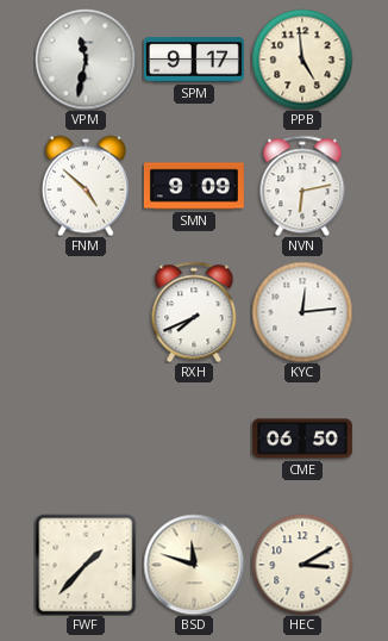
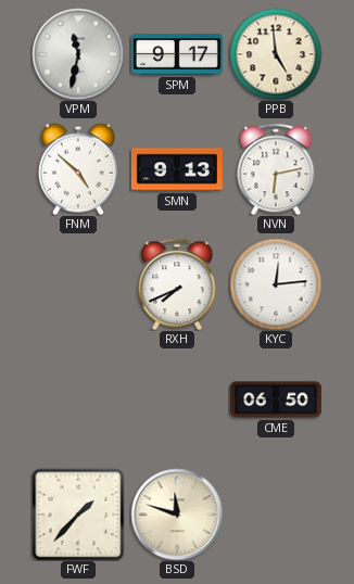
SMN: 9:09 -> 9:13
HEC: 3:10 -> none
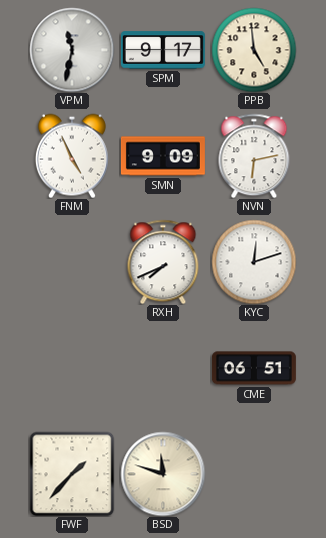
FNM: 4:52 -> 4:56
SMN: 9:13 -> 9:09
KYC: 12:14 -> 12:12
CME: 06:50 -> 06:51
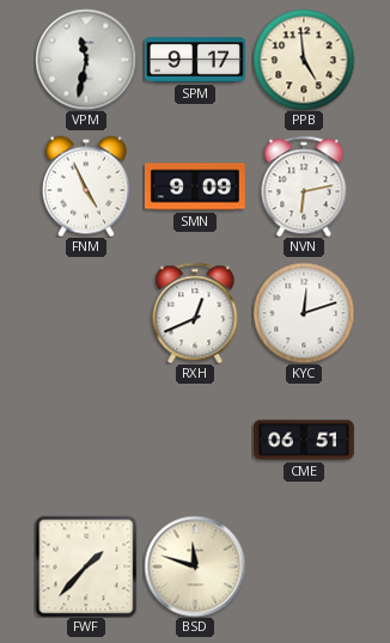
RXH: 7:41 -> 12:41
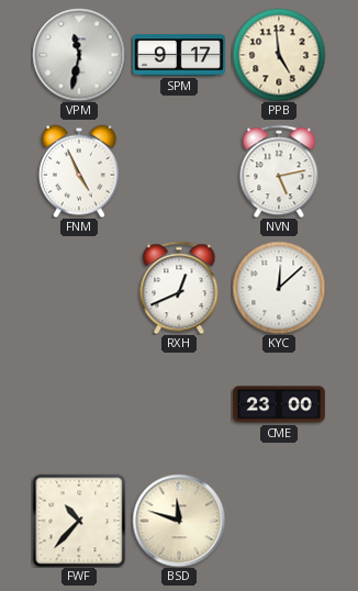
SMN: 9:09 -> none
NVN: 6:13 -> 5:13
KYC: 12:12 -> 12:08
CME: 06:51 -> 23:00
FWF: 1:37 -> 10:37
